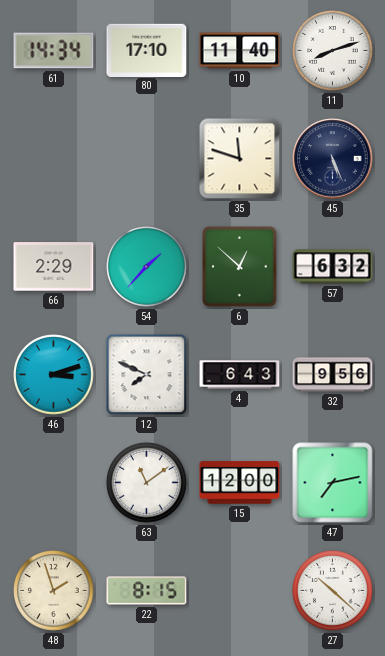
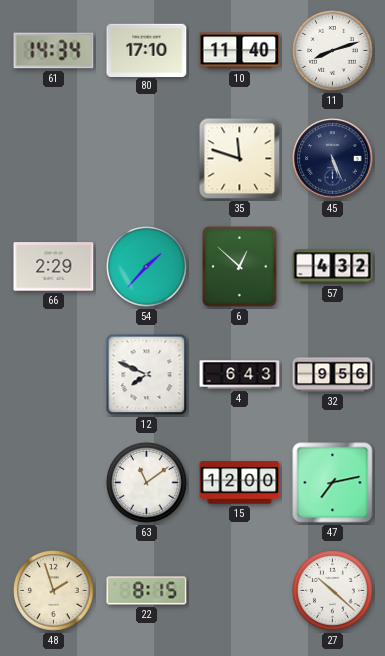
57: 6:32 -> 4:32
46: 3:12 -> none
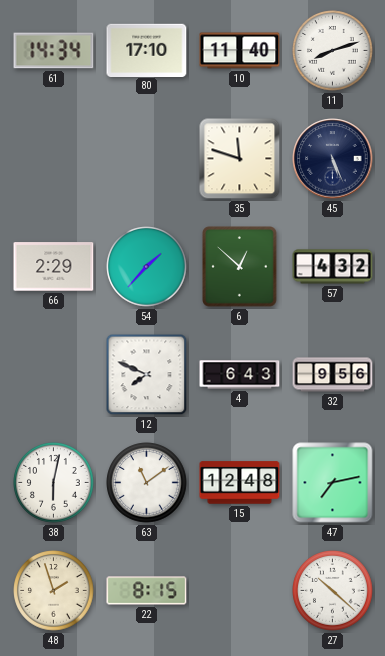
38: none -> 6:02
15: 12:00 -> 12:48
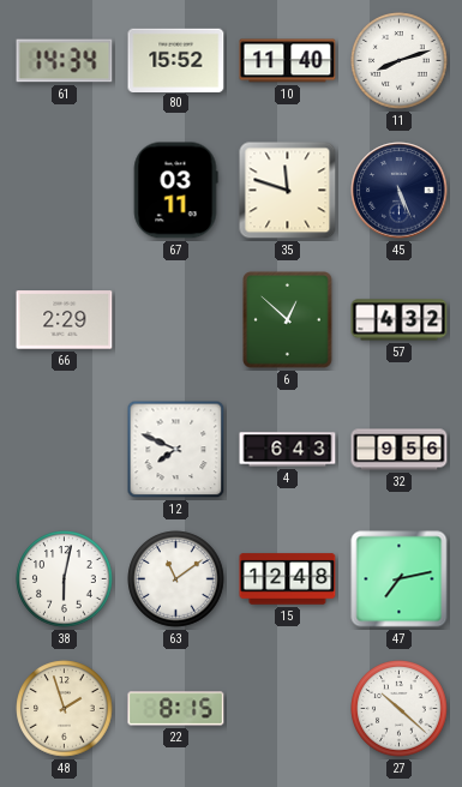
80: 17:10 -> 15:52
67: none -> 03:11
54: 1:37 -> none
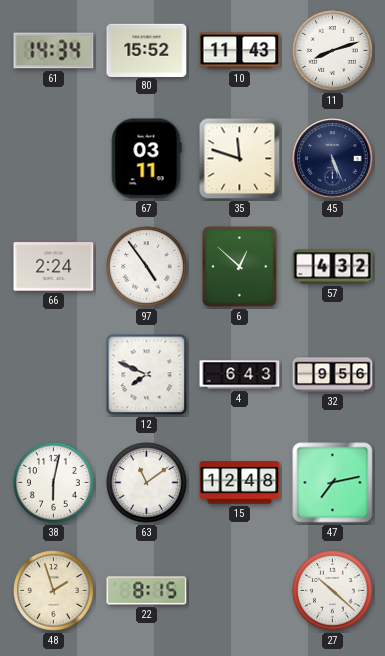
10: 11:40 -> 11:43
66: 2:29 -> 2:24
97: none -> 4:54
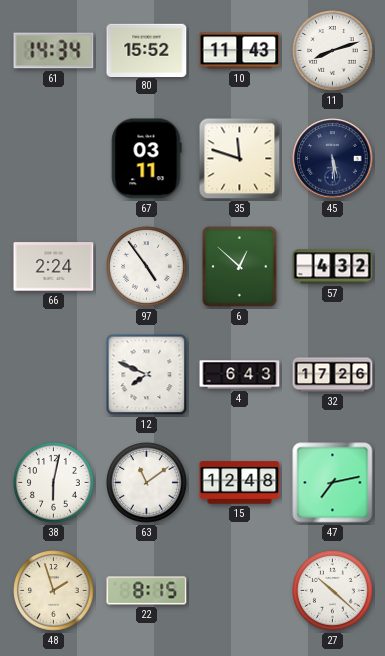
45: 5:26 -> 5:29
32: 9:56 -> 17:26
